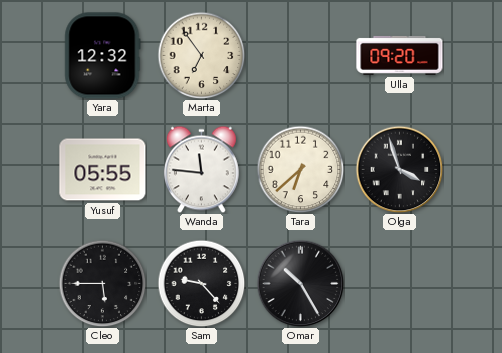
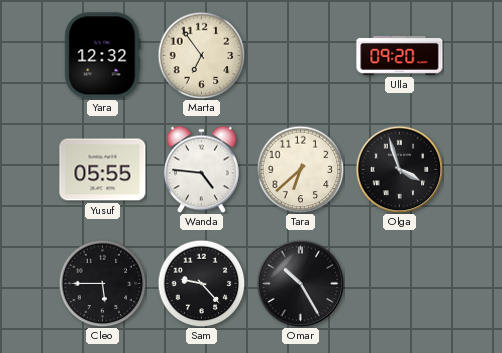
Wanda: 11:46 -> 4:46
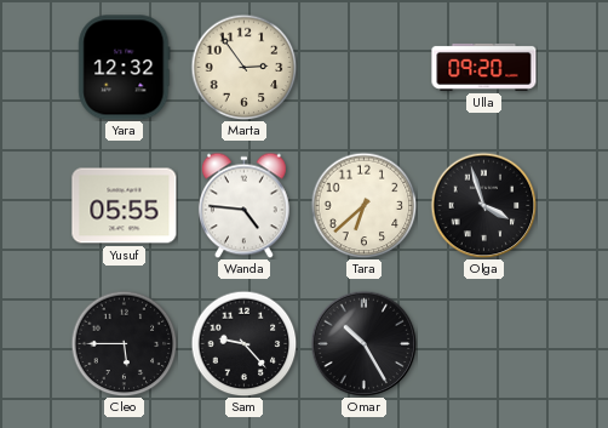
Marta: 6:54 -> 2:54
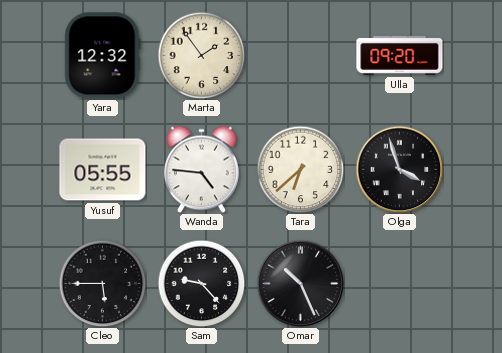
Marta: 2:54 -> 1:54
Omar: 10:25 -> 10:26
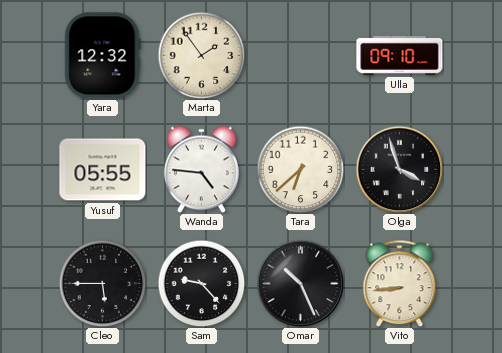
Ulla: 09:20 -> 09:10
Vito: none -> 8:44
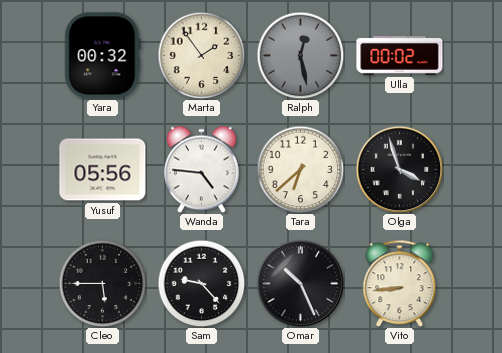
Yara: 12:32 -> 00:32
Ralph: none -> 12:28
Ulla: 09:10 -> 00:02
Yusuf: 05:55 -> 05:56
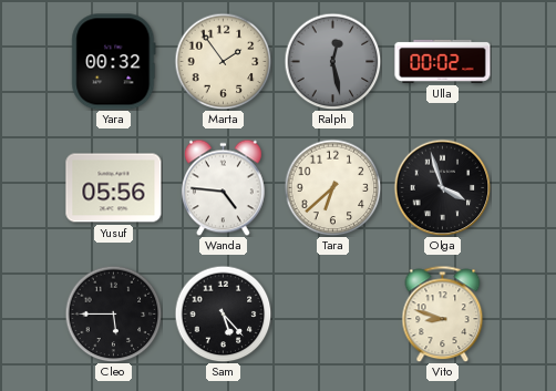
Sam: 9:23 -> 5:23
Omar: 10:26 -> none
Vito: 8:44 -> 8:48
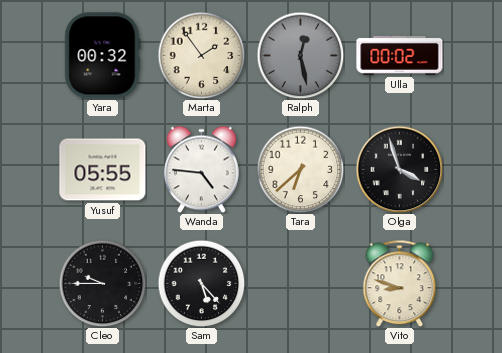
Yusuf: 05:56 -> 05:55
Cleo: 5:45 -> 9:45
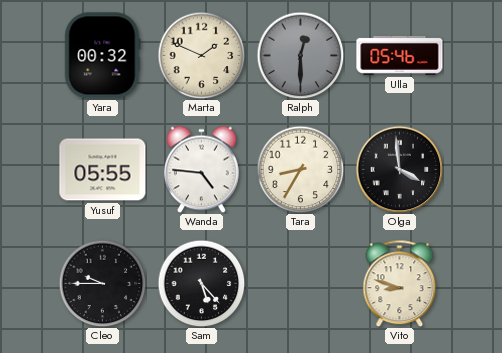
Marta: 1:54 -> 1:49
Ralph: 12:28 -> 12:30
Ulla: 00:02 -> 05:46
Tara: 6:38 -> 8:35
Olga: 3:57 -> 3:59
